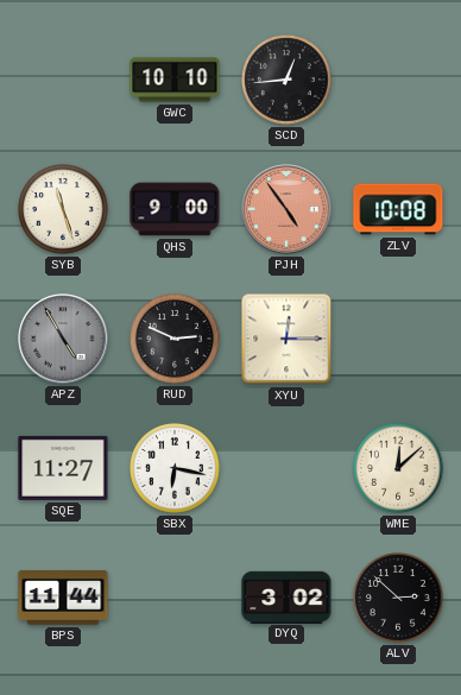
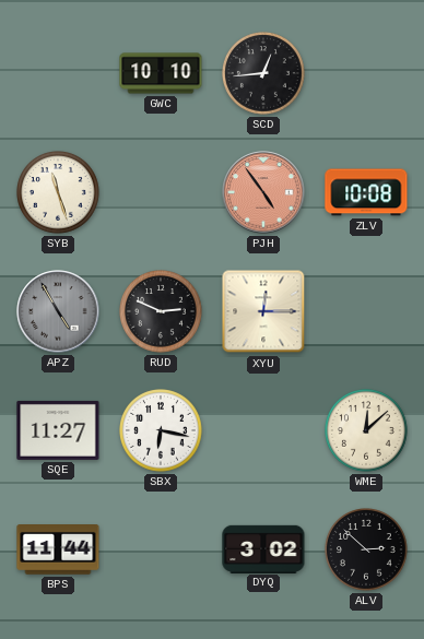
QHS: 9:00 -> none
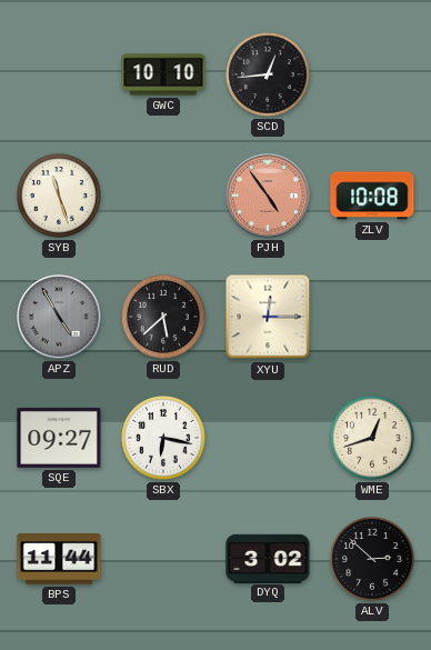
RUD: 2:49 -> 5:38
SQE: 11:27 -> 09:27
WME: 12:08 -> 12:42
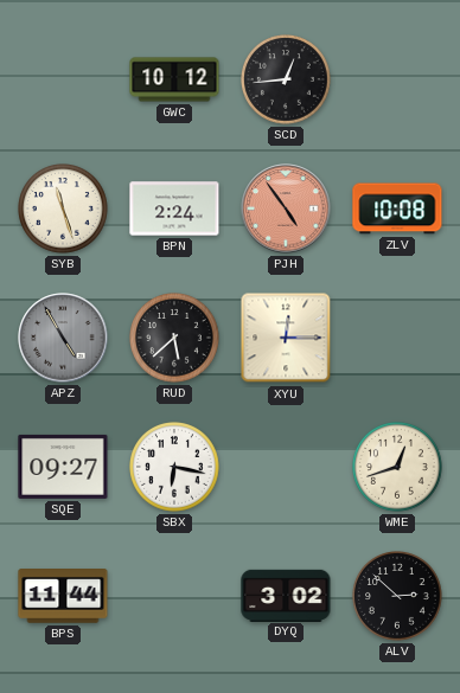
GWC: 10:10 -> 10:12
BPN: none -> 2:24
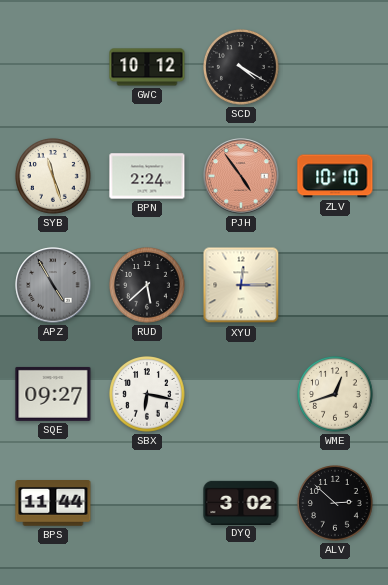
SCD: 12:44 -> 4:20
ZLV: 10:08 -> 10:10
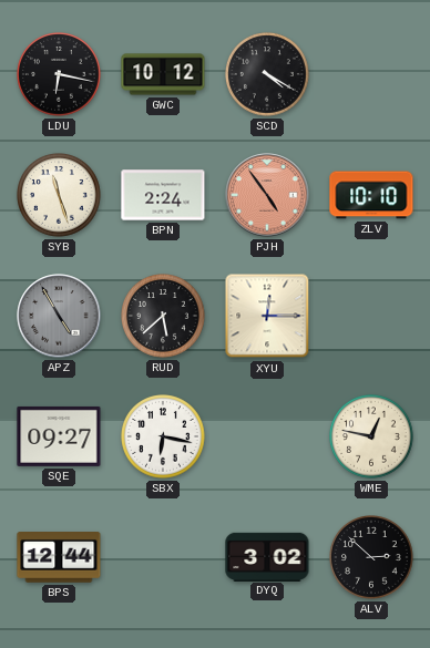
LDU: none -> 6:17
WME: 12:42 -> 12:47
BPS: 11:44 -> 12:44
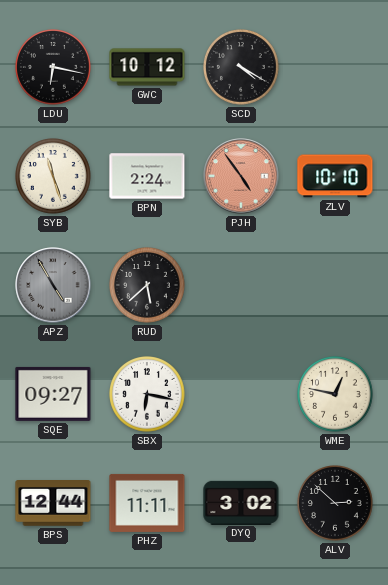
XYU: 12:15 -> none
PHZ: none -> 11:11
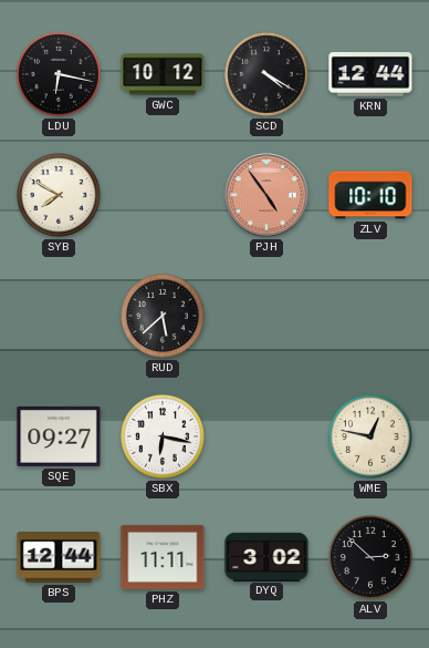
KRN: none -> 12:44
SYB: 11:27 -> 7:50
BPN: 2:24 -> none
APZ: 4:55 -> none
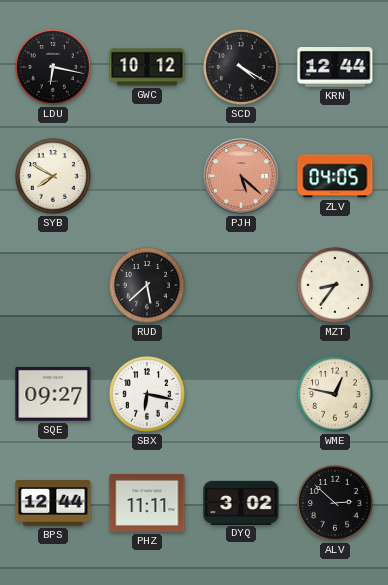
PJH: 4:54 -> 5:22
ZLV: 10:10 -> 04:05
MZT: none -> 8:36
